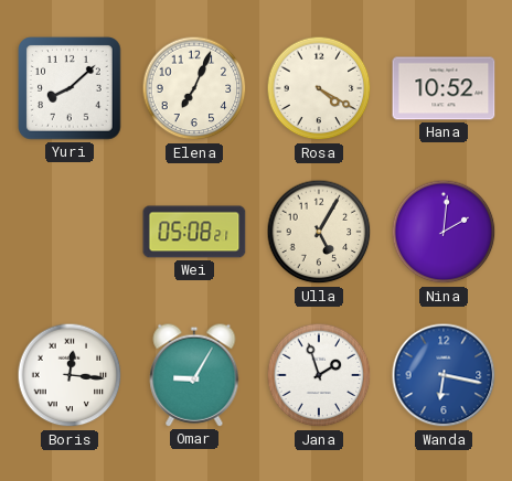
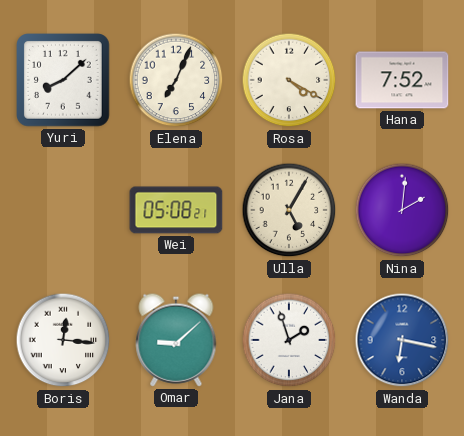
Hana: 10:52 -> 7:52
Omar: 9:05 -> 9:08
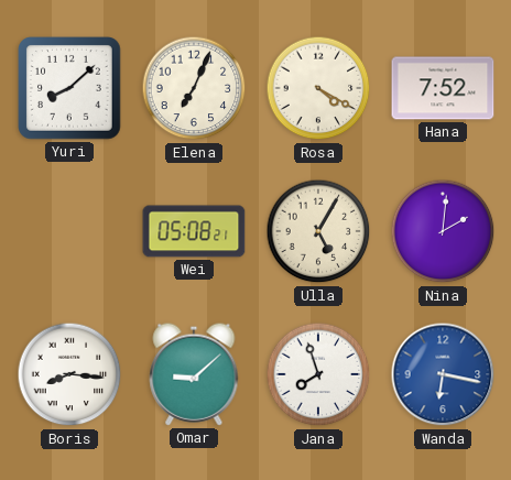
Boris: 12:16 -> 8:16
Jana: 1:57 -> 7:57
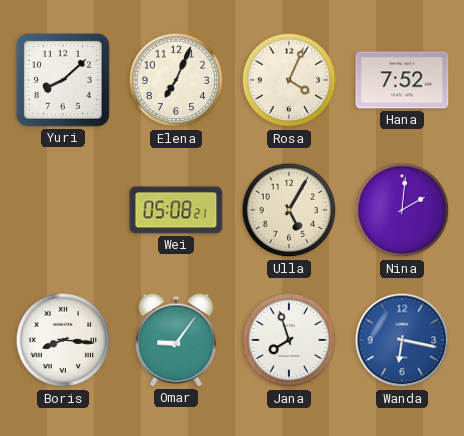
Rosa: 4:20 -> 4:04
Omar: 9:08 -> 9:06
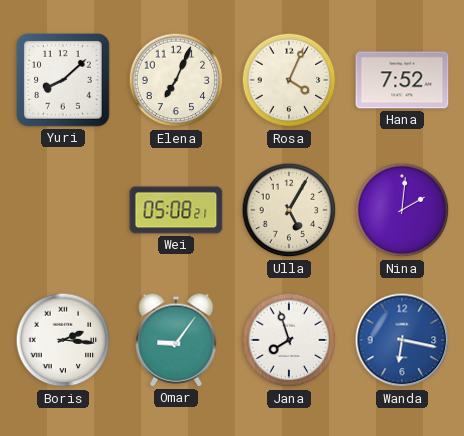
Boris: 8:16 -> 2:16
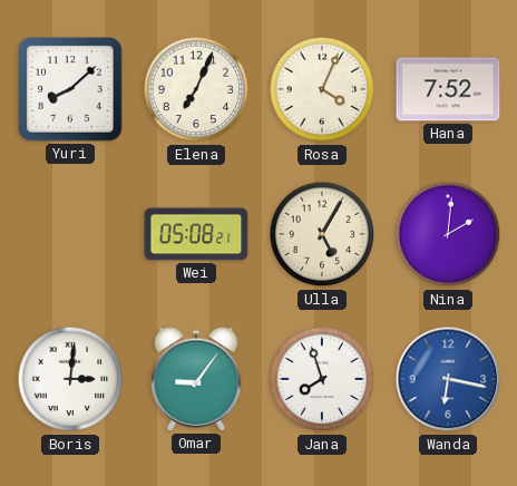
Boris: 2:16 -> 3:01
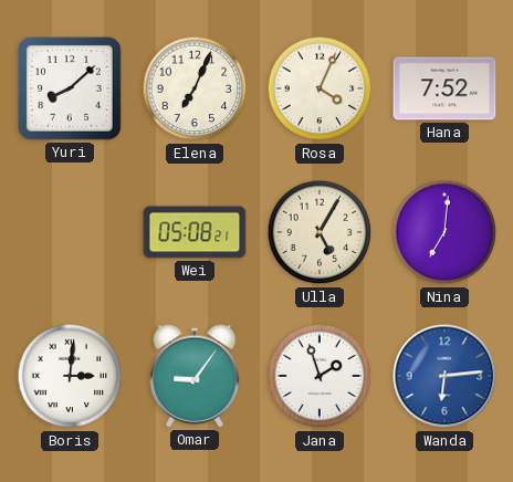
Nina: 2:01 -> 7:01
Jana: 7:57 -> 1:57
Wanda: 6:17 -> 6:14
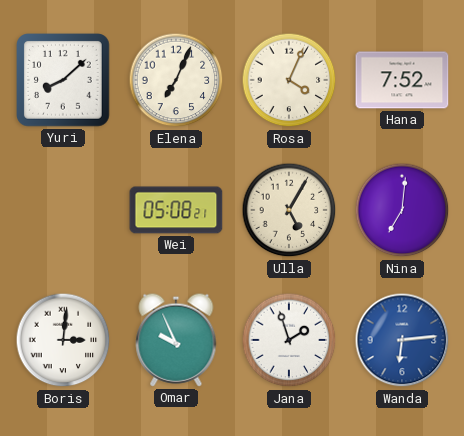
Omar: 9:06 -> 9:56
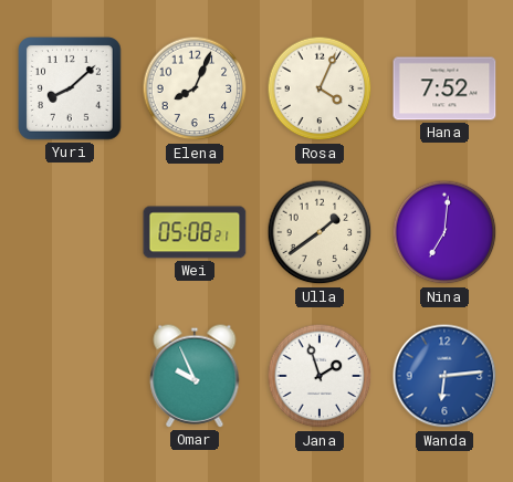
Elena: 7:04 -> 8:04
Ulla: 5:05 -> 1:39
Boris: 3:01 -> none
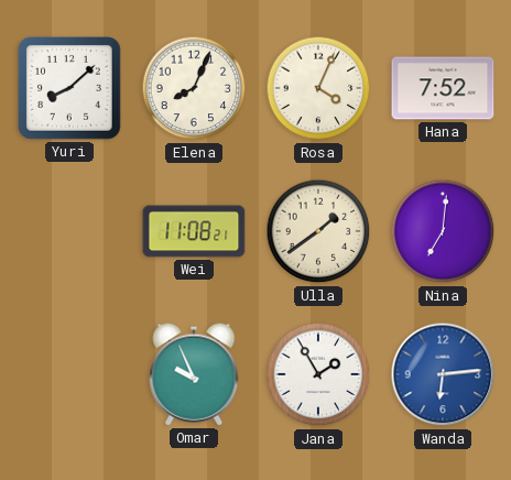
Wei: 05:08 -> 11:08
Jana: 1:57 -> 1:55
